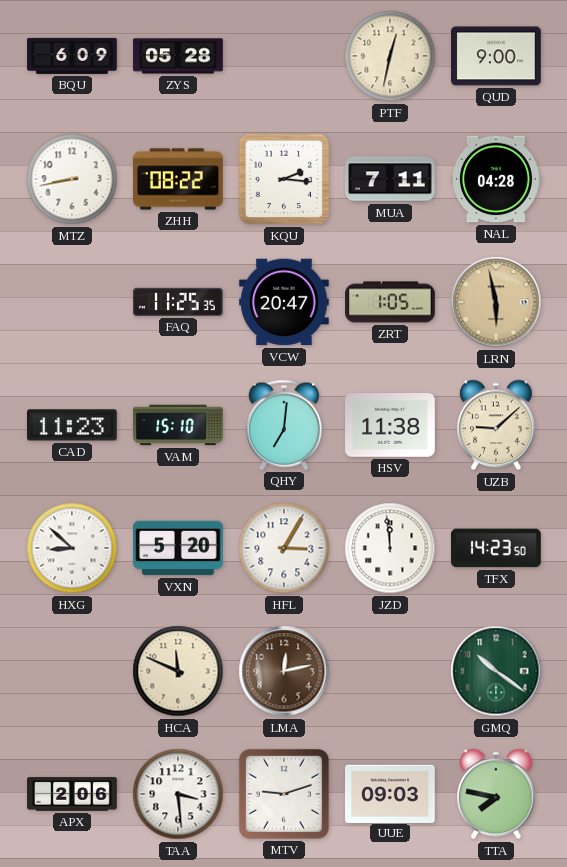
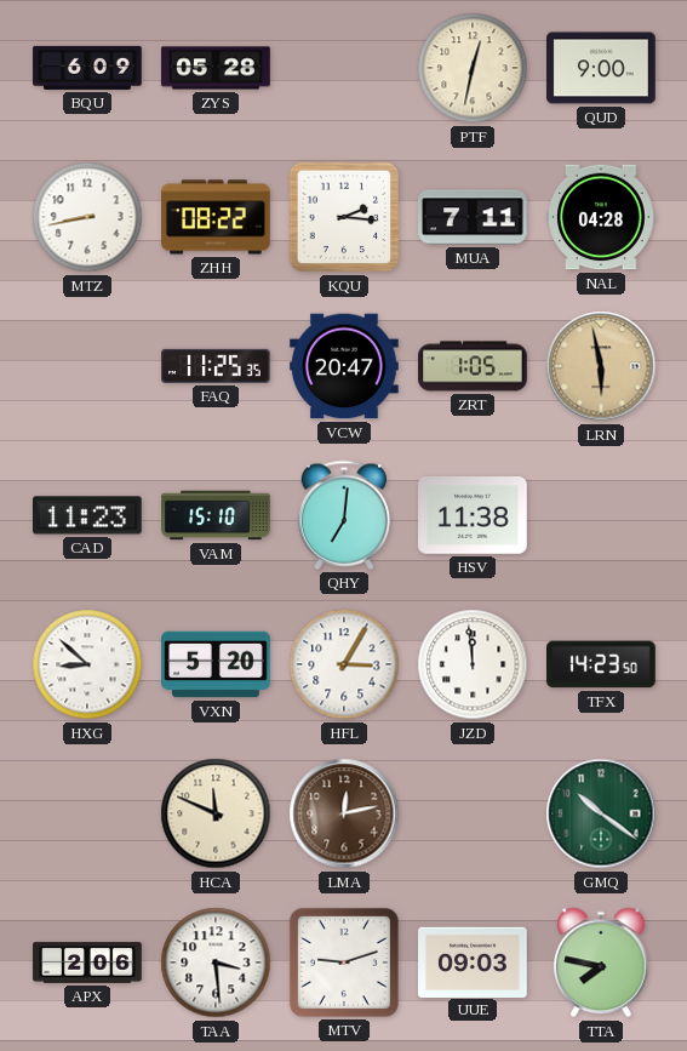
UZB: 9:08 -> none
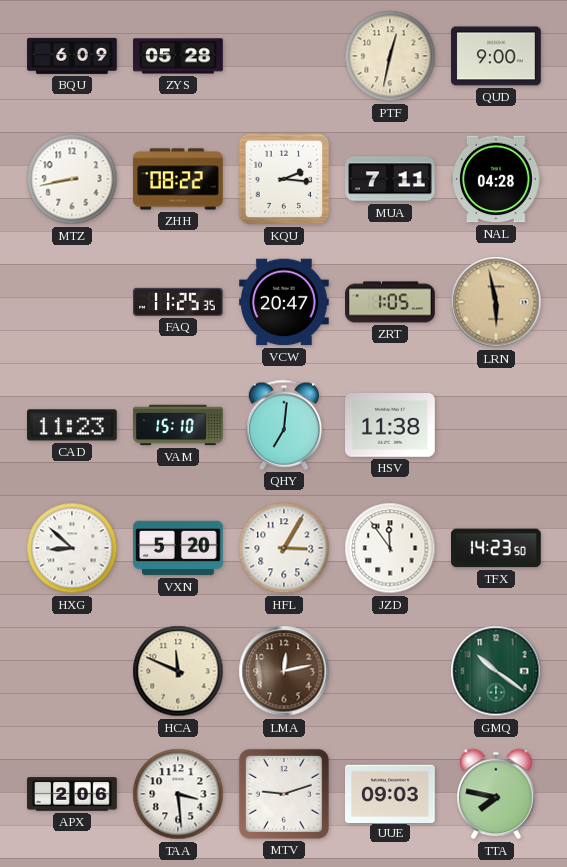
JZD: 11:59 -> 11:54
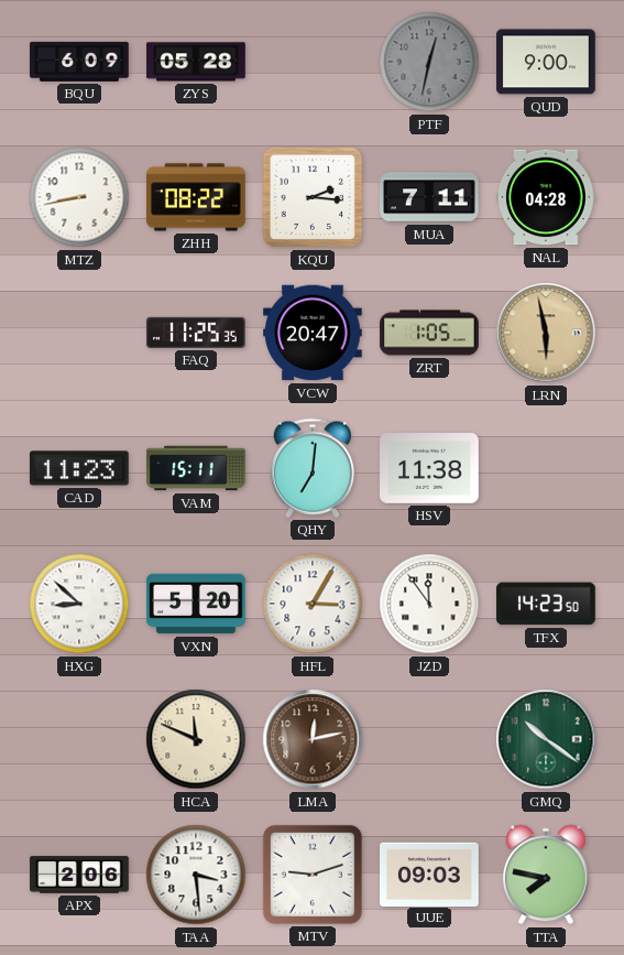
PTF dial: cream -> grey
VAM: 15:10 -> 15:11
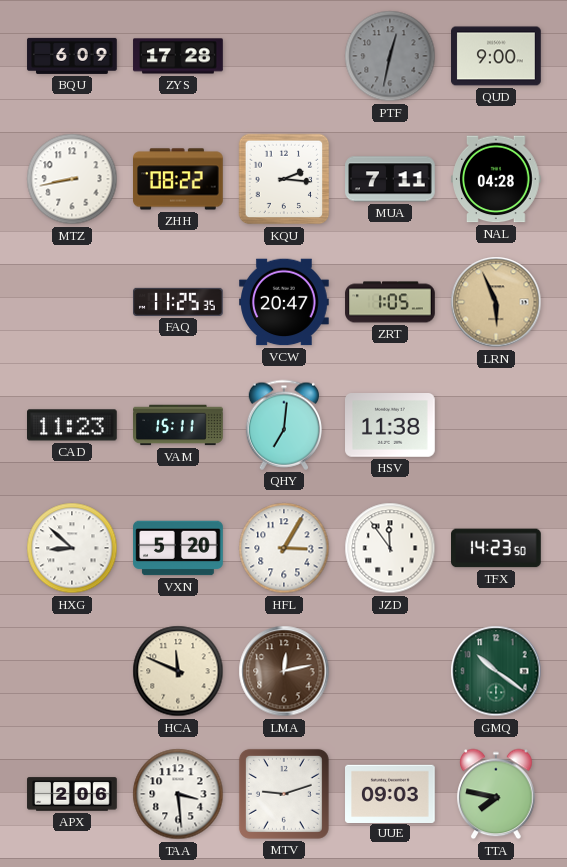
ZYS: 05:28 -> 17:28
LRN: 5:58 -> 5:56
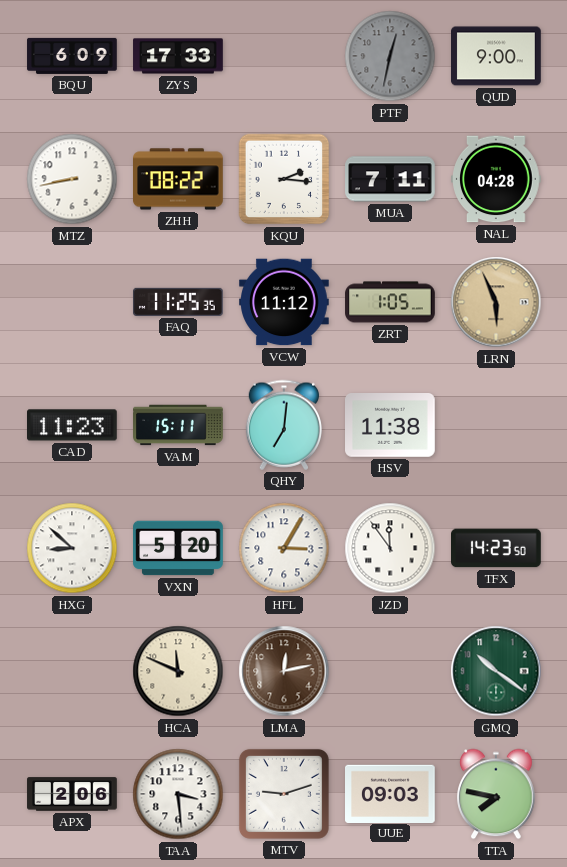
ZYS: 17:28 -> 17:33
VCW: 20:47 -> 11:12
